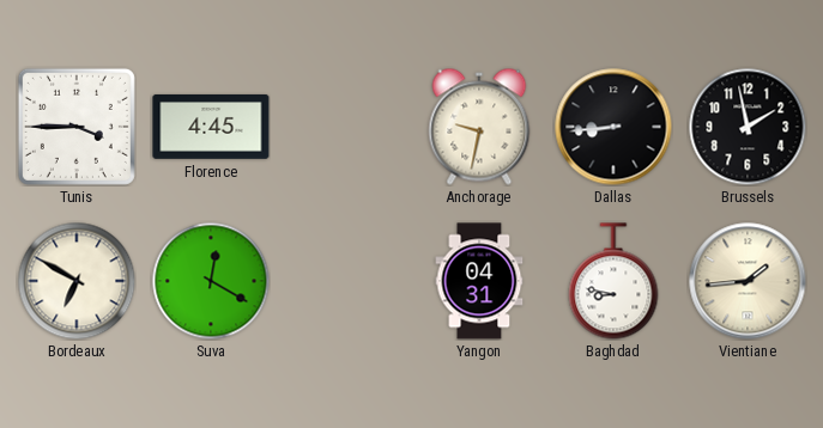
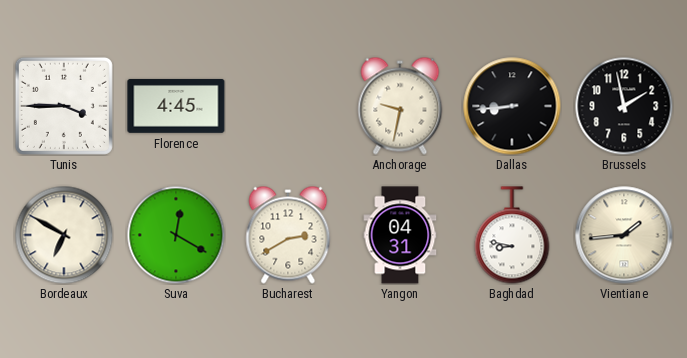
Bucharest: none -> 2:40
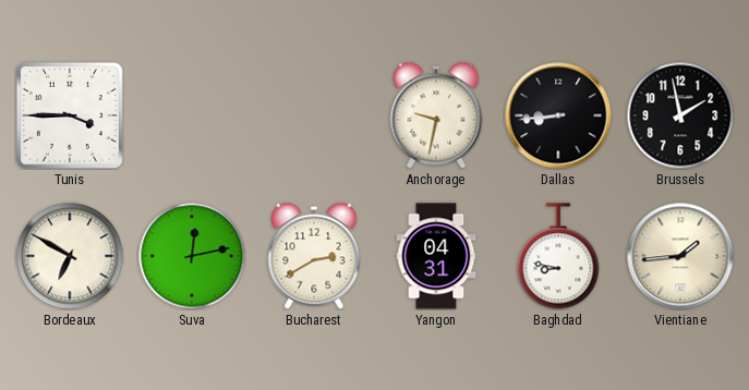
Florence: 4:45 -> none
Suva: 12:20 -> 12:13
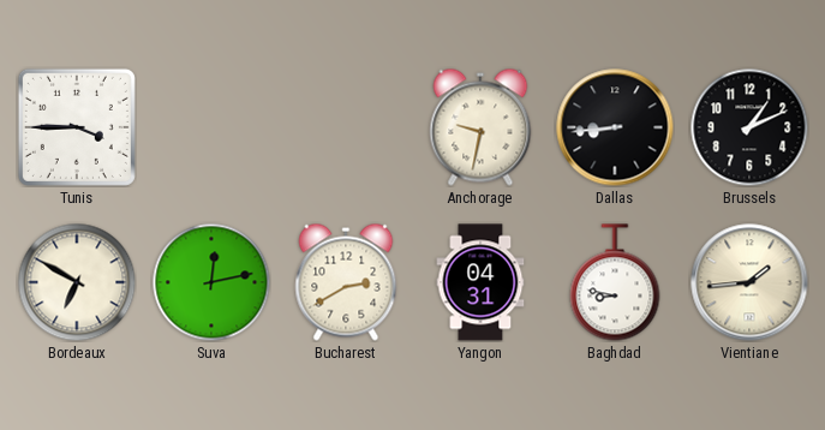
Brussels: 1:58 -> 1:11
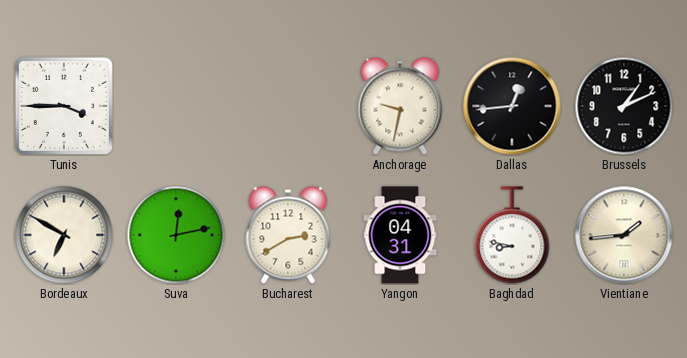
Dallas: 8:44 -> 12:44
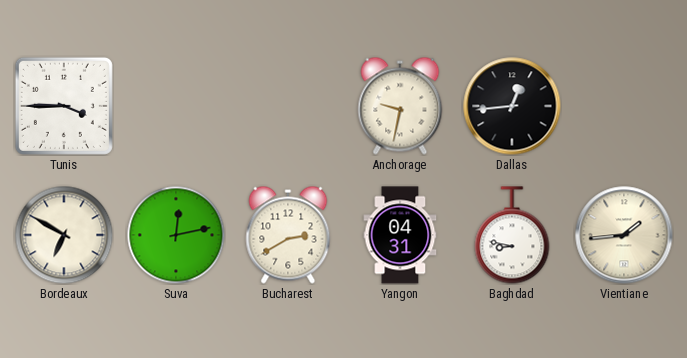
Brussels: 1:11 -> none
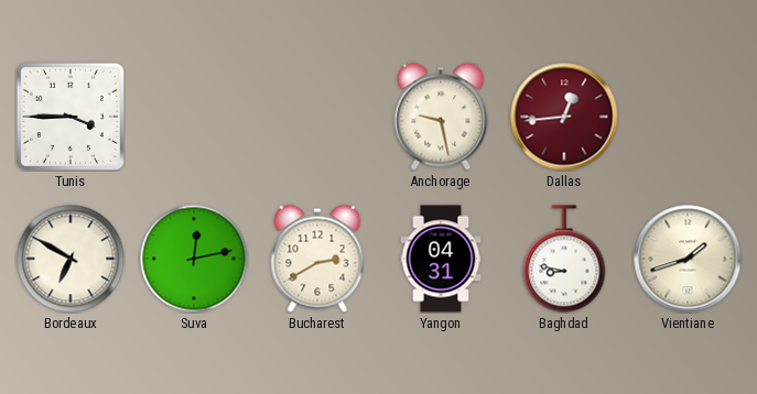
Anchorage: 9:32 -> 9:28
Dallas dial: black -> burgundy
Vientiane: 1:44 -> 1:42
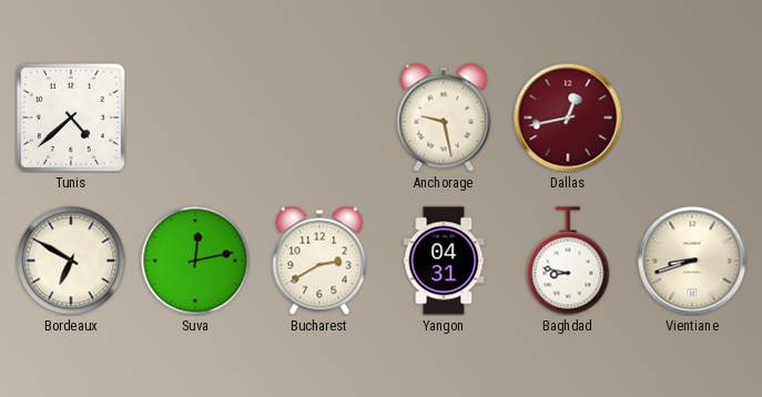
Tunis: 3:45 -> 4:38
Dallas: 12:44 -> 12:43
Vientiane: 1:42 -> 8:42
